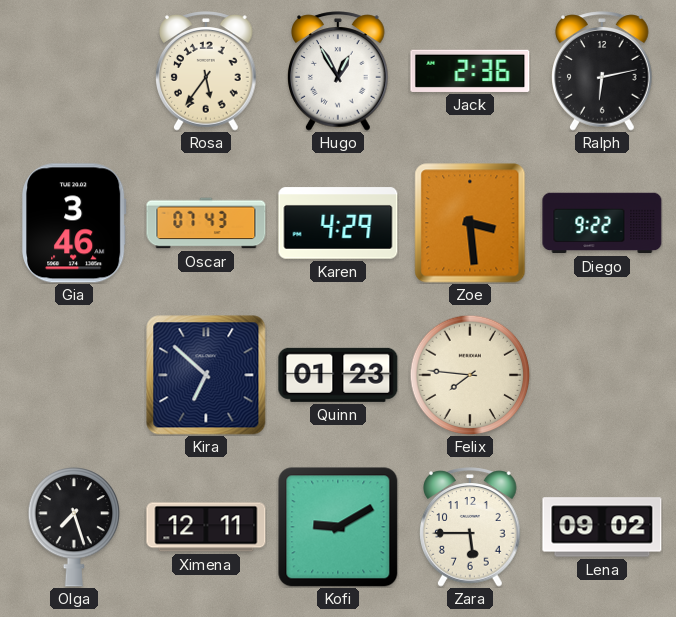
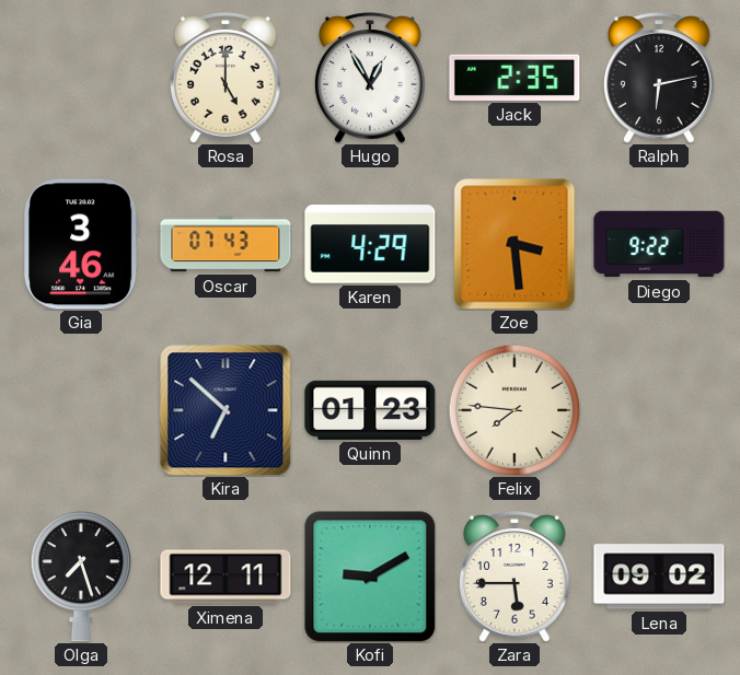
Rosa: 5:36 -> 5:00
Jack: 2:36 -> 2:35
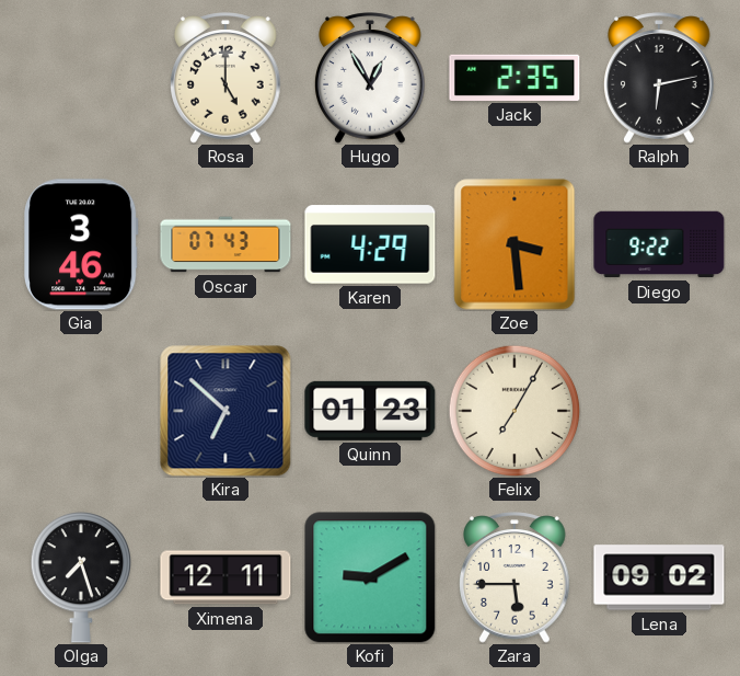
Felix: 7:46 -> 7:05
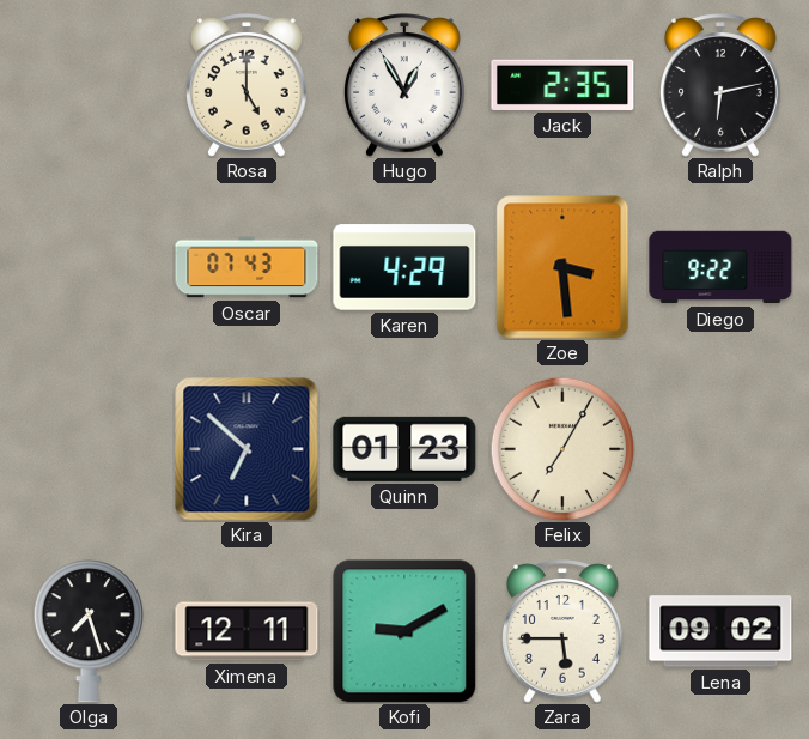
Gia: 3:46 -> none
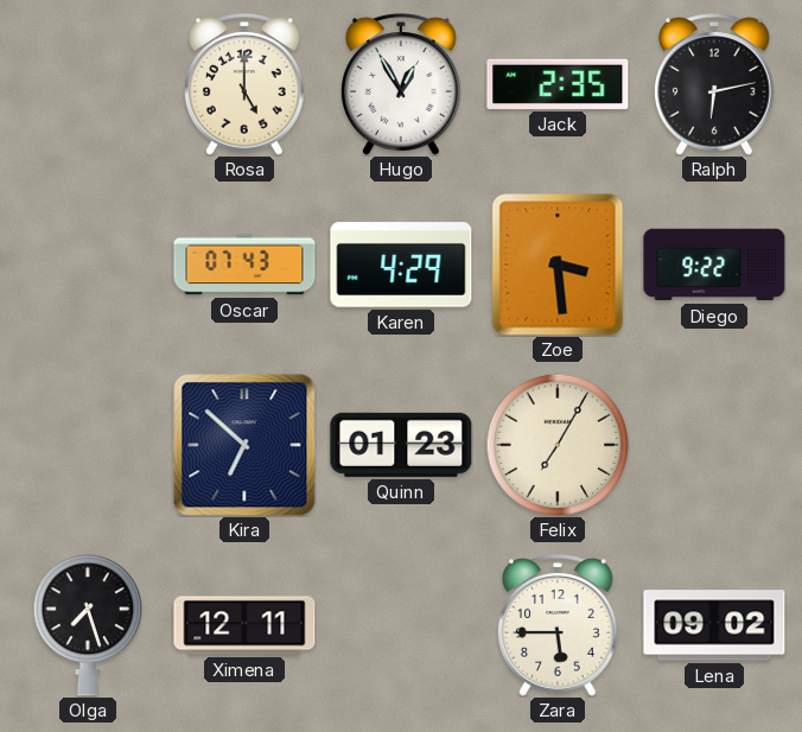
Kofi: 9:10 -> none
